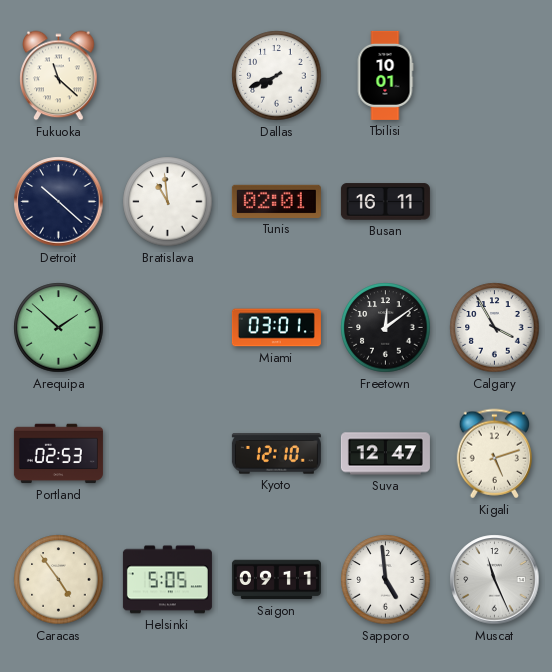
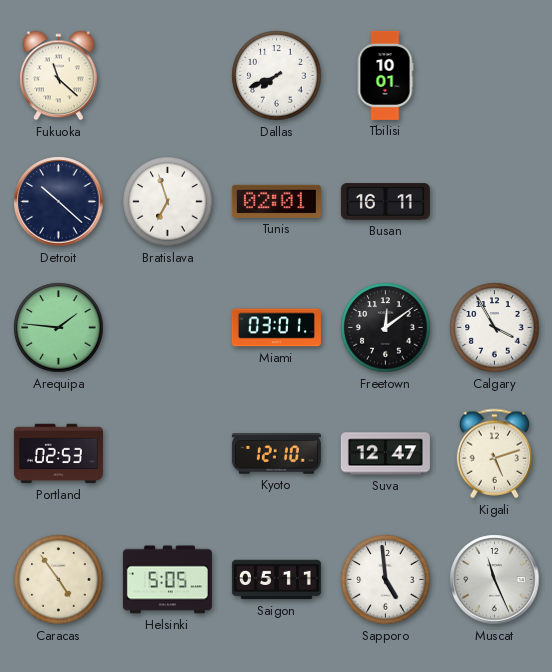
Bratislava: 10:59 -> 6:57
Arequipa: 1:52 -> 1:46
Saigon: 09:11 -> 05:11
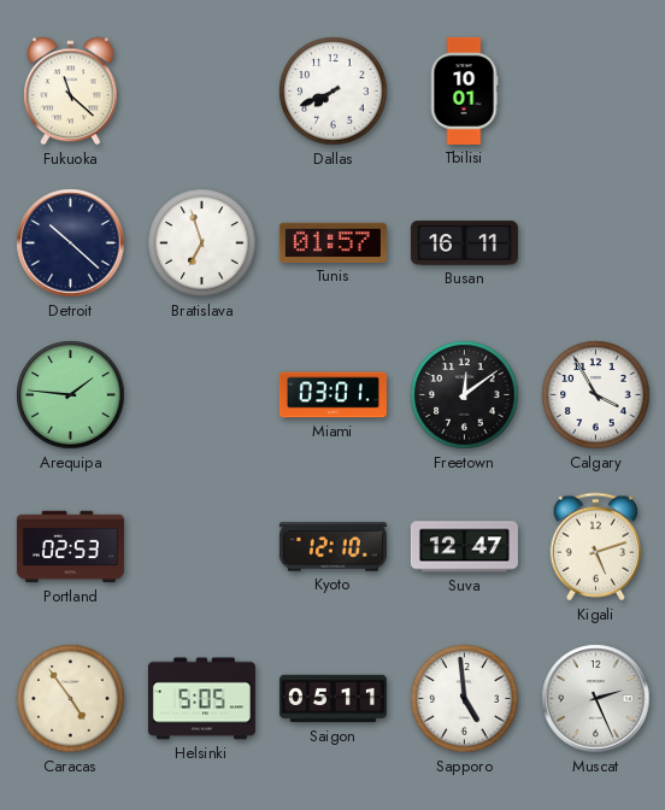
Tunis: 02:01 -> 01:57
Muscat: 11:26 -> 2:26
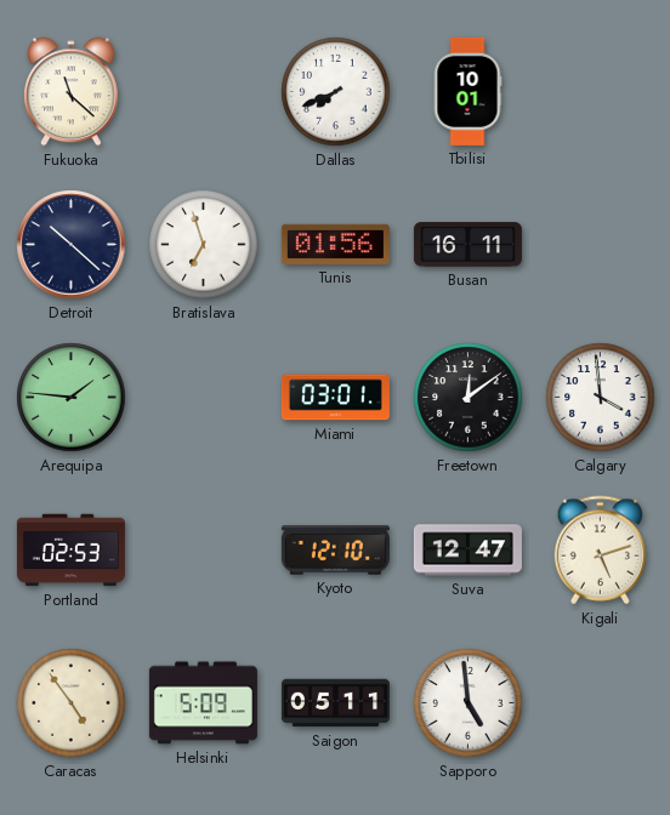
Tunis: 01:57 -> 01:56
Calgary: 3:55 -> 3:59
Helsinki: 5:05 -> 5:09
Muscat: 2:26 -> none
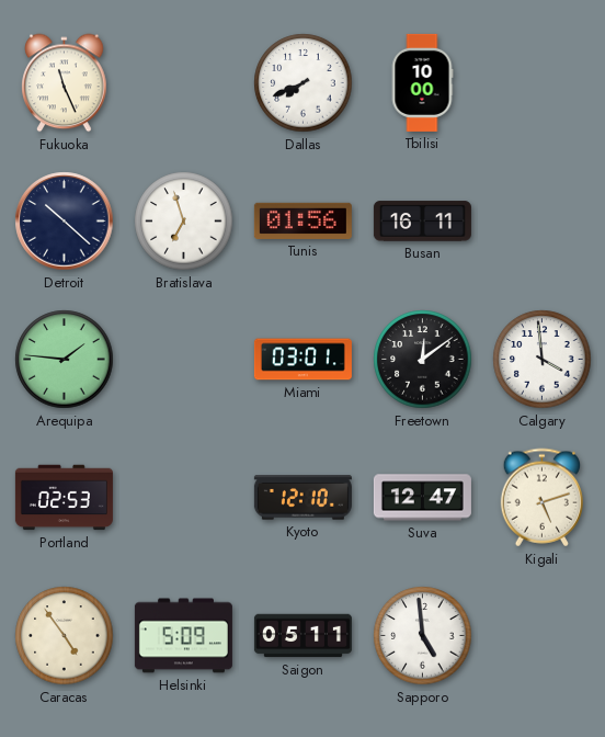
Fukuoka: 11:22 -> 11:26
Tbilisi: 10:01 -> 10:00
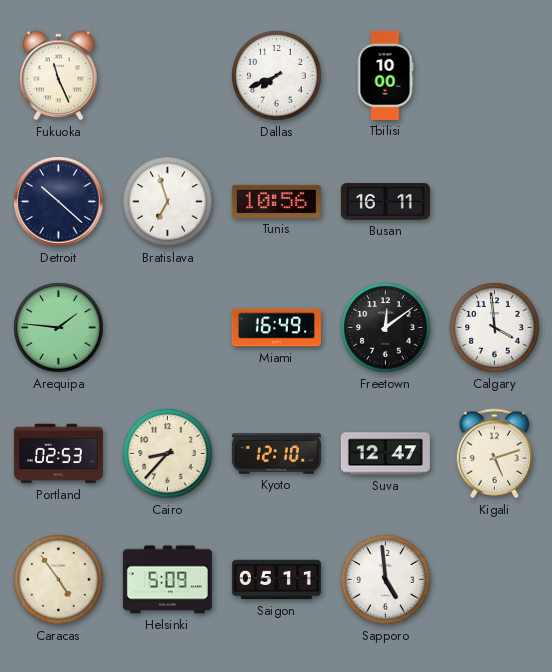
Tunis: 01:56 -> 10:56
Miami: 03:01 -> 16:49
Cairo: none -> 8:37
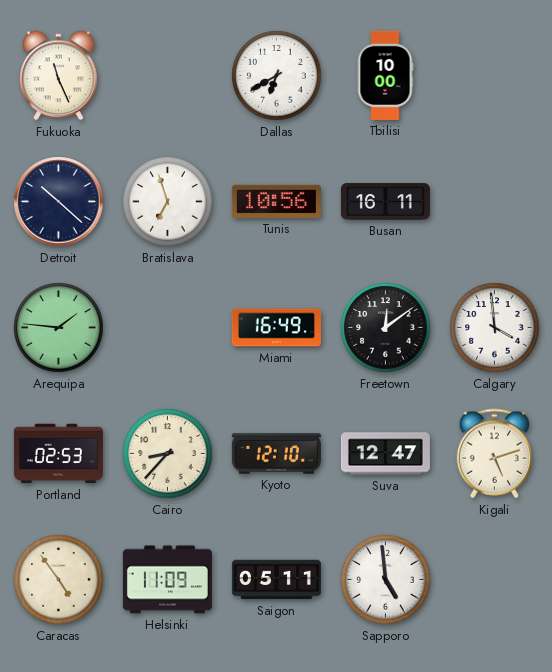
Dallas: 7:41 -> 6:40
Helsinki: 5:09 -> 11:09
